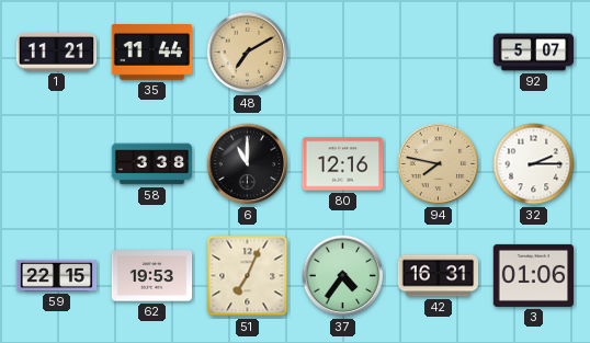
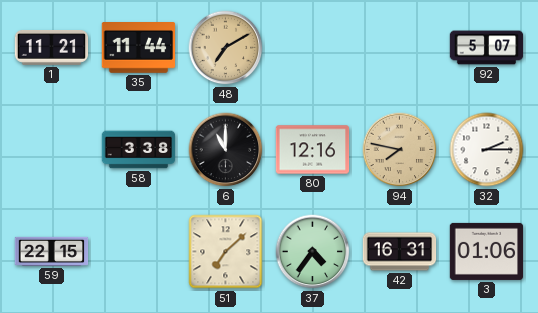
62: 19:53 -> none
51: 7:04 -> 7:08
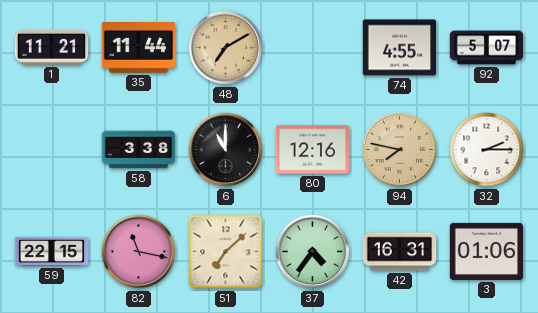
74: none -> 4:55
82: none -> 11:17
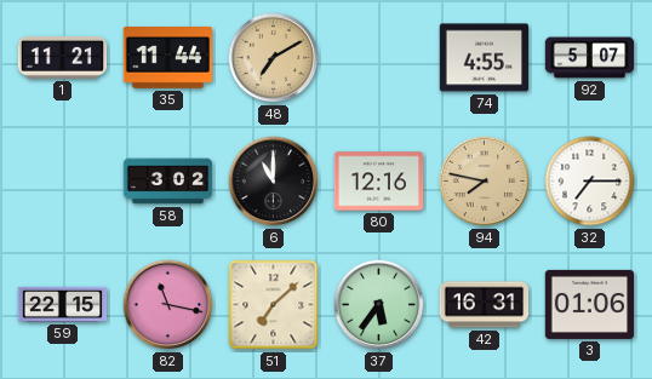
58: 3:38 -> 3:02
32: 2:15 -> 7:15
37: 4:36 -> 5:36
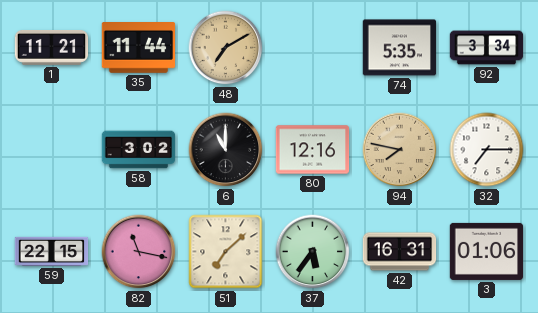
74: 4:55 -> 5:35
92: 5:07 -> 3:34
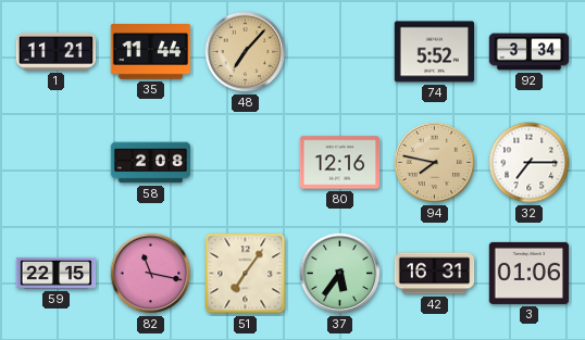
48: 7:10 -> 7:07
74: 5:35 -> 5:52
58: 3:02 -> 2:08
6: 11:00 -> none
51: 7:08 -> 7:06
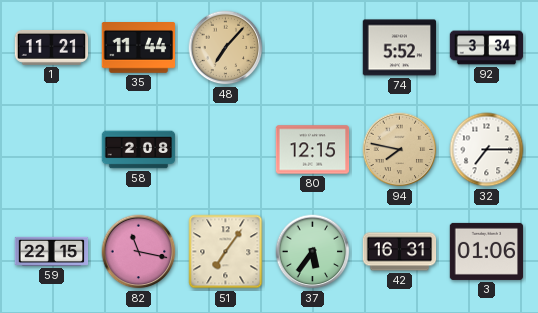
80: 12:16 -> 12:15
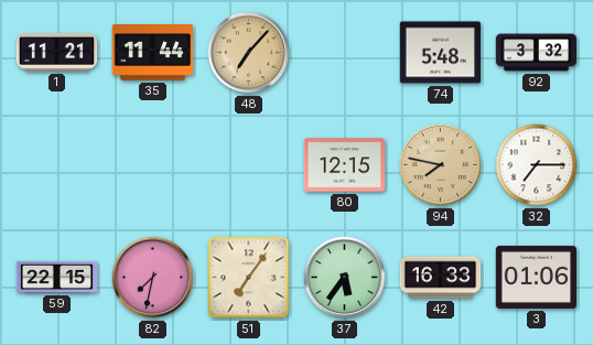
74: 5:52 -> 5:48
92: 3:34 -> 3:32
58: 2:08 -> none
82: 11:17 -> 7:32
42: 16:31 -> 16:33
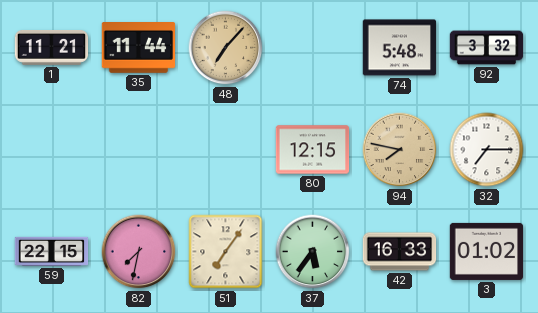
3: 01:06 -> 01:02
